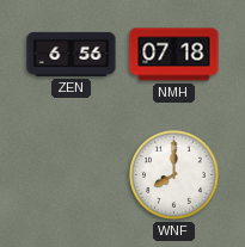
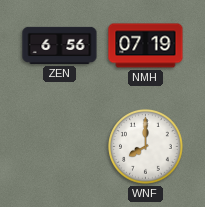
NMH: 07:18 -> 07:19
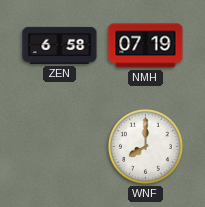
ZEN: 6:56 -> 6:58
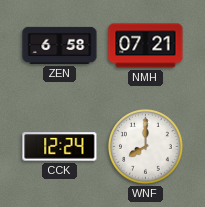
NMH: 07:19 -> 07:21
CCK: none -> 12:24
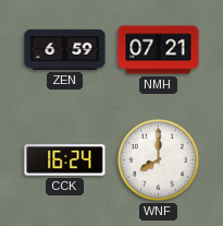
ZEN: 6:58 -> 6:59
CCK: 12:24 -> 16:24
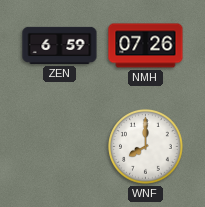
NMH: 07:21 -> 07:26
CCK: 16:24 -> none
